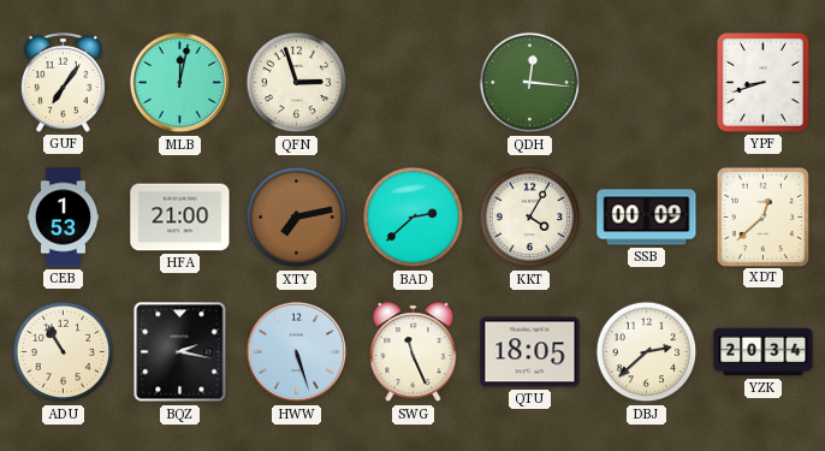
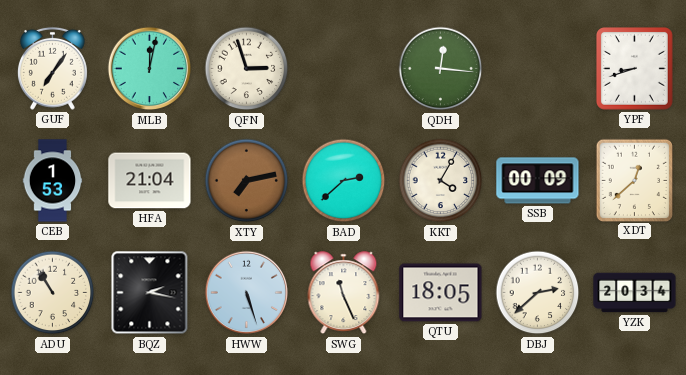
HFA: 21:00 -> 21:04
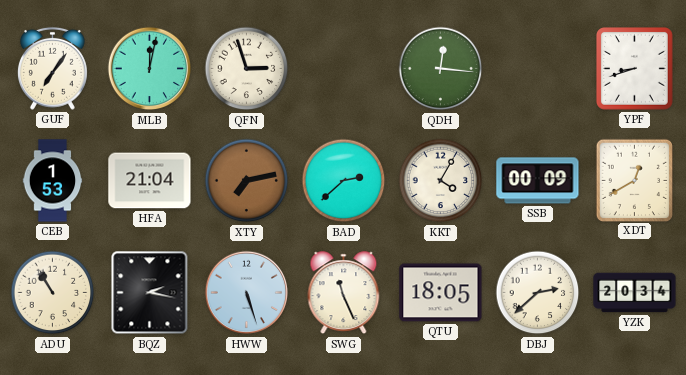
XDT: 12:38 -> 12:40
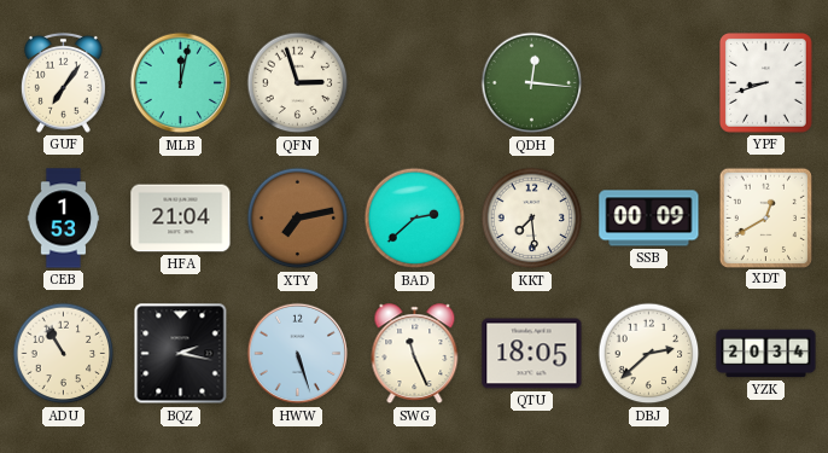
KKT: 4:05 -> 7:29
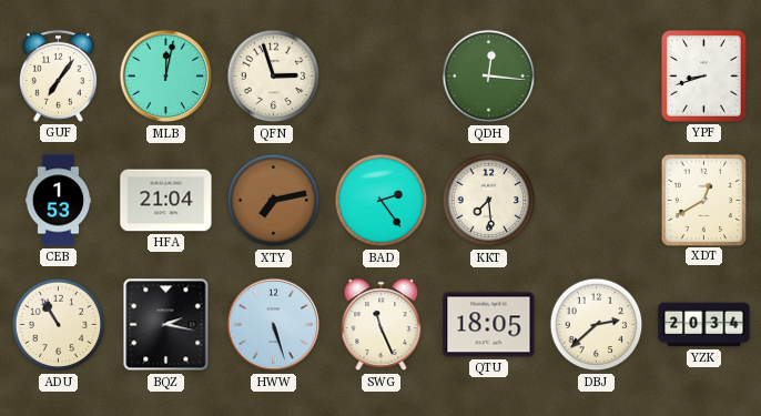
BAD: 2:38 -> 2:24
SSB: 00:09 -> none
